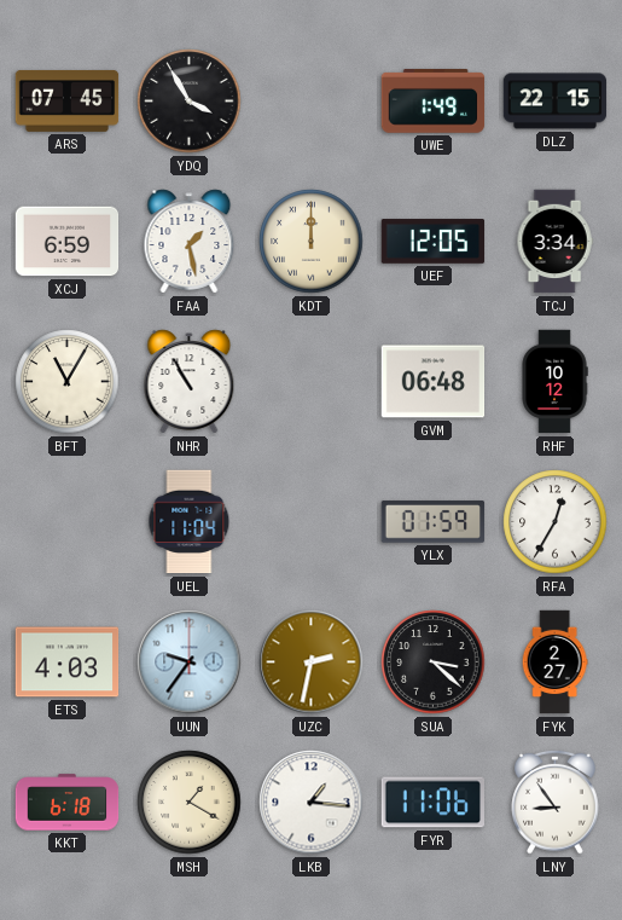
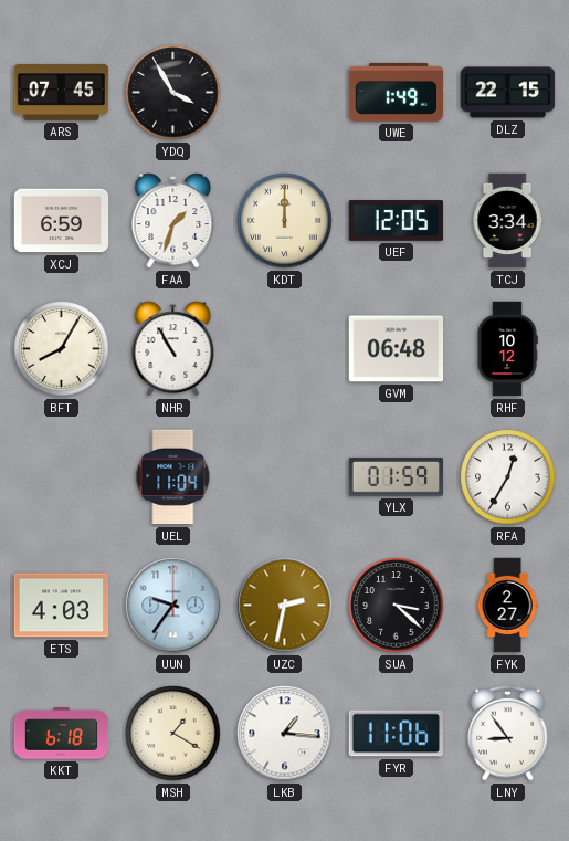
FAA: 1:28 -> 1:33
BFT: 11:05 -> 8:05
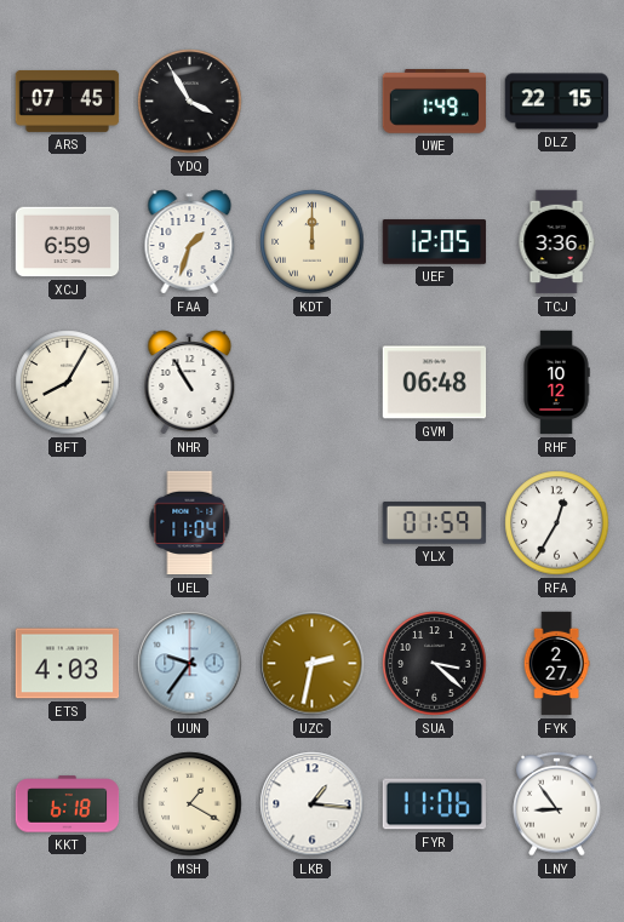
TCJ: 3:34 -> 3:36
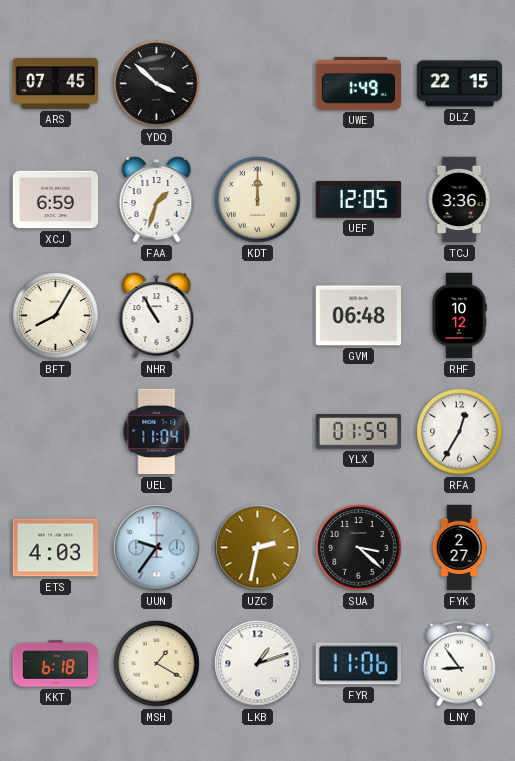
YDQ: 3:55 -> 3:52
LKB: 1:16 -> 1:12
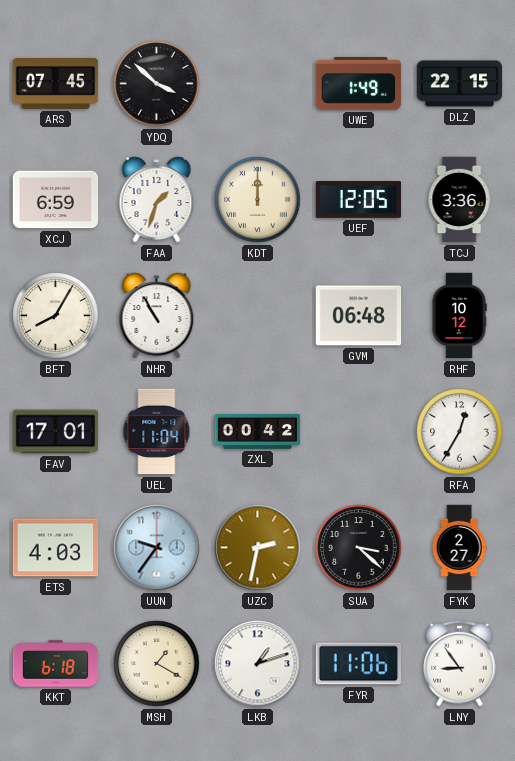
FAV: none -> 17:01
ZXL: none -> 00:42
YLX: 01:59 -> none
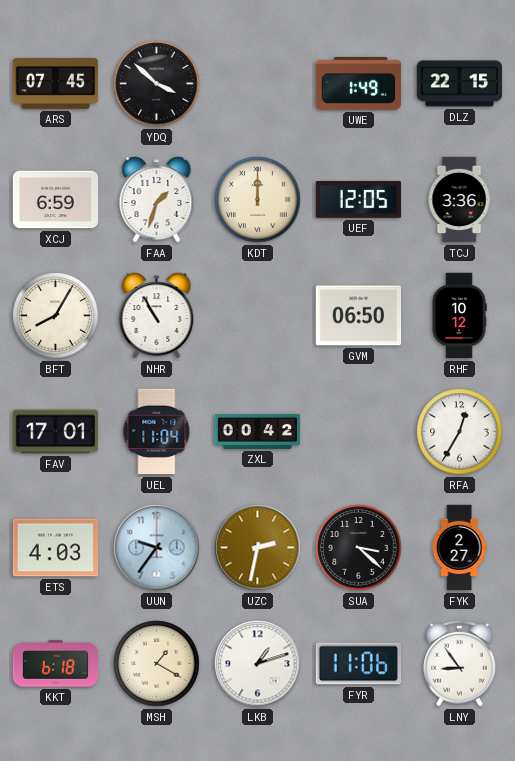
GVM: 06:48 -> 06:50
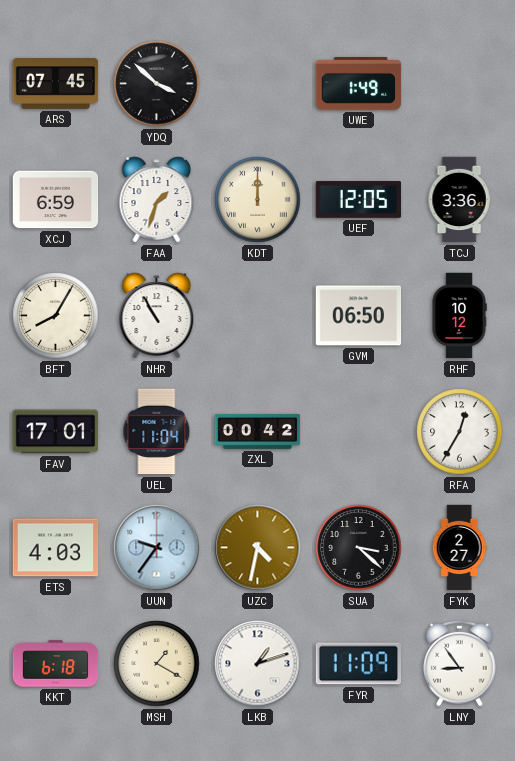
DLZ: 22:15 -> none
UZC: 2:32 -> 4:32
FYR: 11:06 -> 11:09
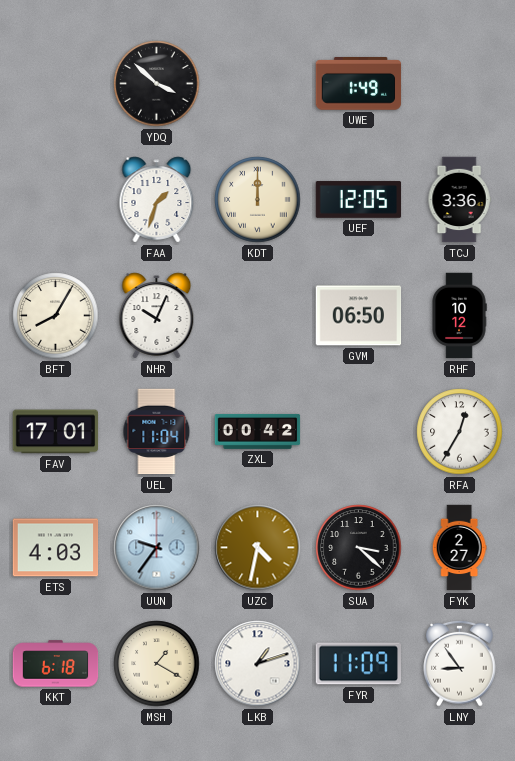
ARS: 07:45 -> none
XCJ: 6:59 -> none
NHR: 10:55 -> 10:04
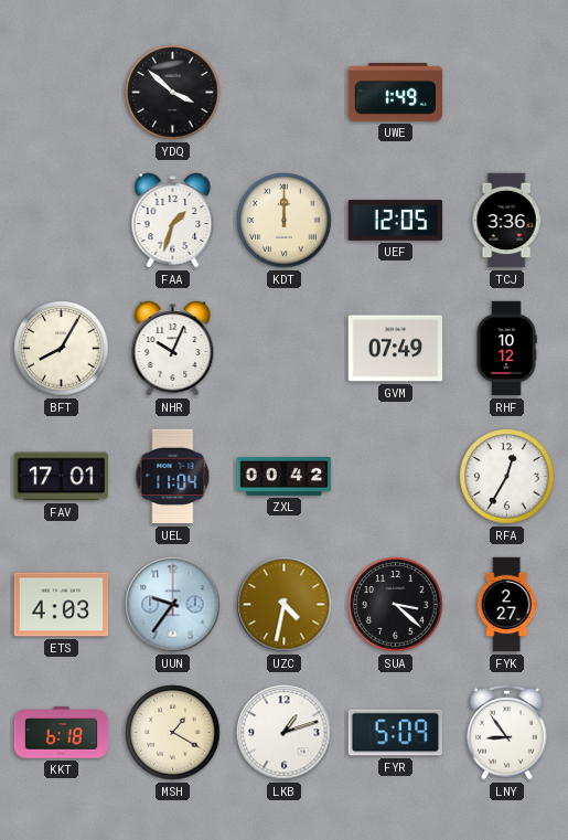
GVM: 06:50 -> 07:49
FYR: 11:09 -> 5:09
